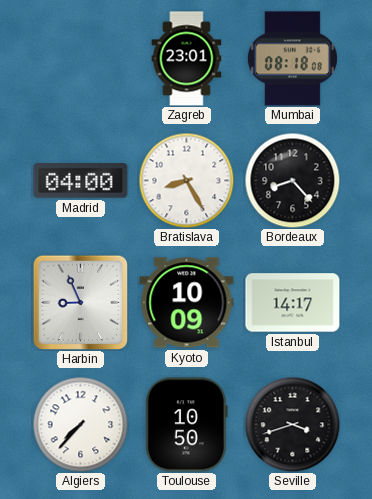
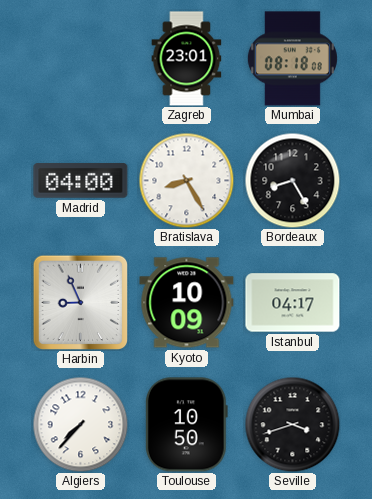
Bordeaux: 8:23 -> 8:25
Istanbul: 14:17 -> 04:17
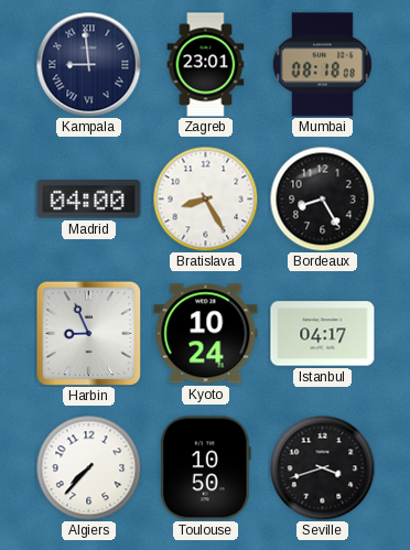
Kampala: none -> 8:59
Kyoto: 10:09 -> 10:24
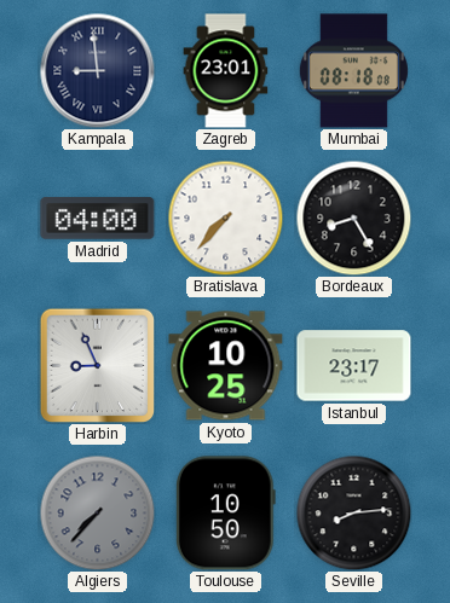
Bratislava: 8:25 -> 7:37
Kyoto: 10:24 -> 10:25
Istanbul: 04:17 -> 23:17
Algiers dial: white -> grey
Seville: 3:42 -> 8:14
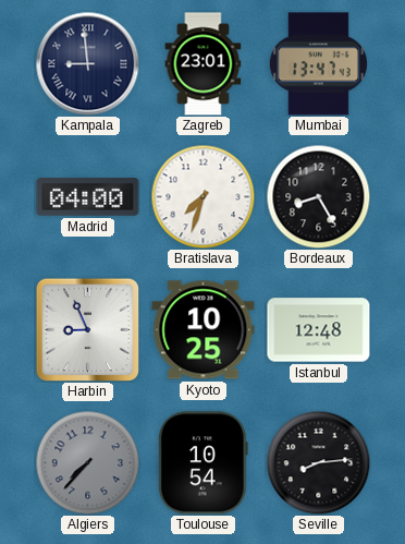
Mumbai: 08:18 -> 13:47
Bratislava: 7:37 -> 7:33
Istanbul: 23:17 -> 12:48
Toulouse: 10:50 -> 10:54
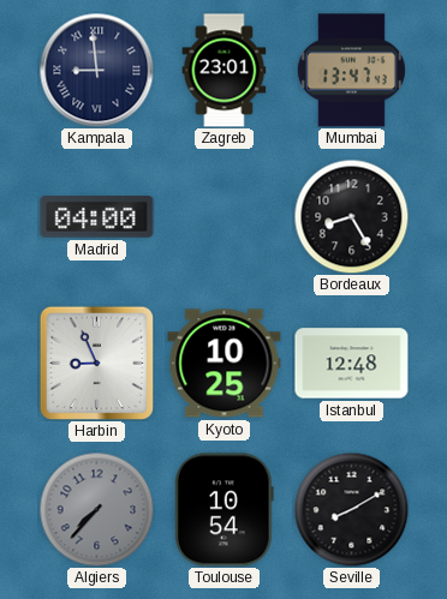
Bratislava: 7:33 -> none
Seville: 8:14 -> 8:10
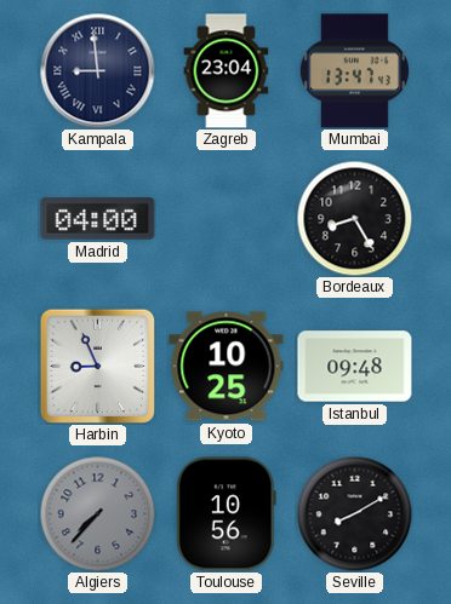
Zagreb: 23:01 -> 23:04
Istanbul: 12:48 -> 09:48
Toulouse: 10:54 -> 10:56
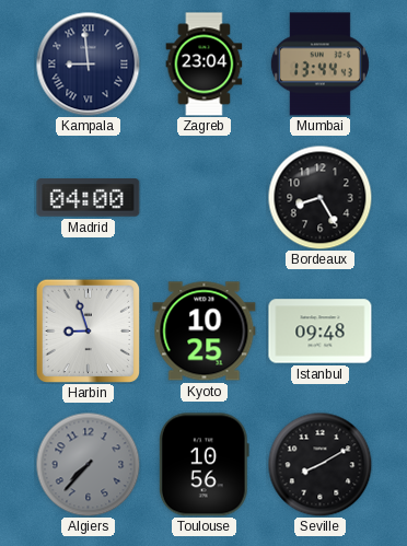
Mumbai: 13:47 -> 13:44
Harbin: 8:56 -> 8:57
